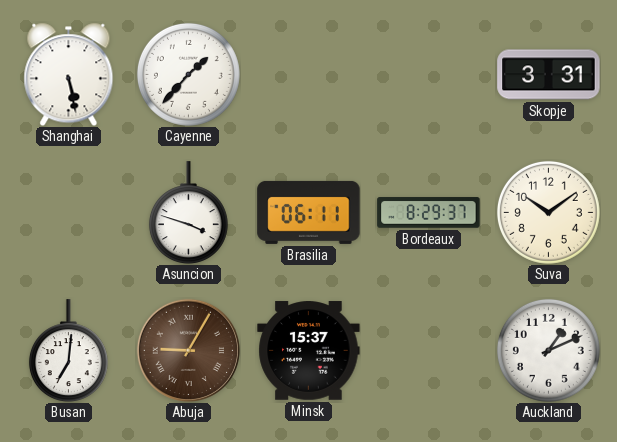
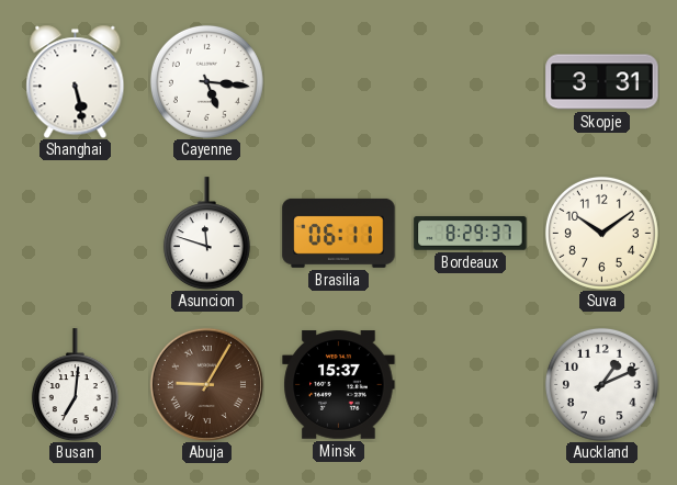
Cayenne: 1:37 -> 5:16
Asuncion: 3:48 -> 11:48
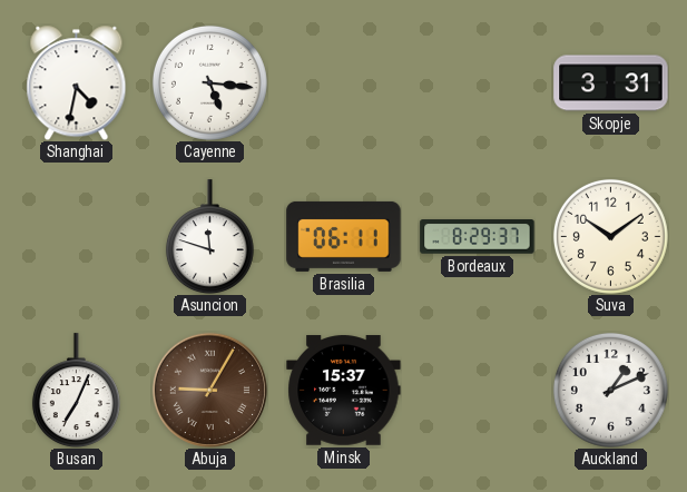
Shanghai: 5:28 -> 4:32
Busan: 7:01 -> 7:04
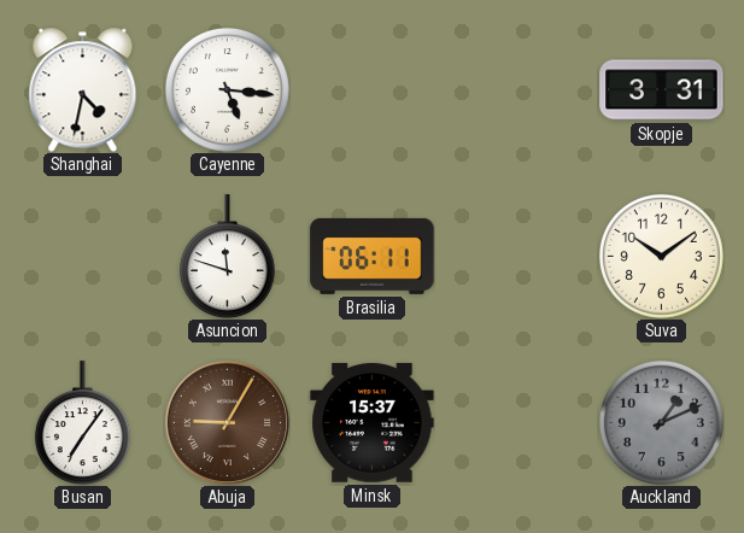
Bordeaux: 8:29 -> none
Busan: 7:04 -> 7:06
Auckland dial: white -> grey
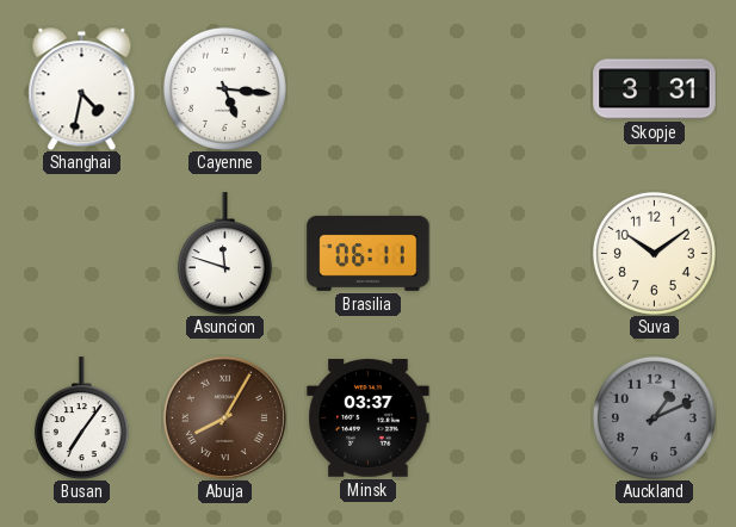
Abuja: 9:05 -> 8:05
Minsk: 15:37 -> 03:37
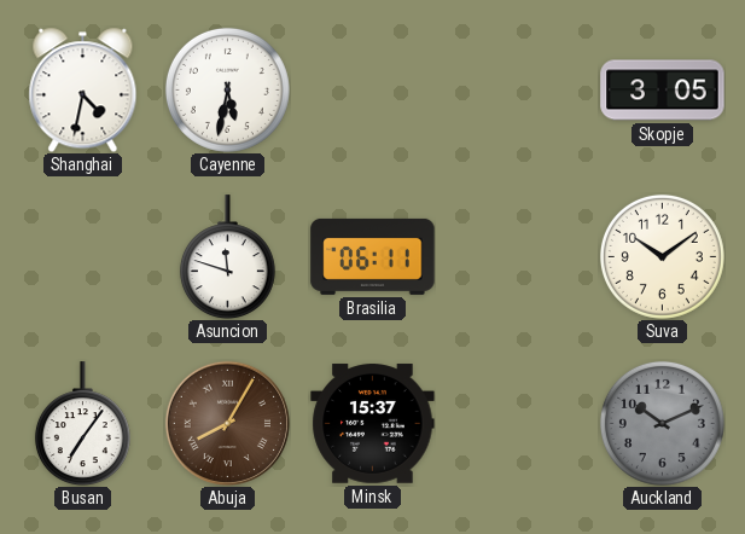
Cayenne: 5:16 -> 5:32
Skopje: 3:31 -> 3:05
Minsk: 03:37 -> 15:37
Auckland: 1:11 -> 10:11
